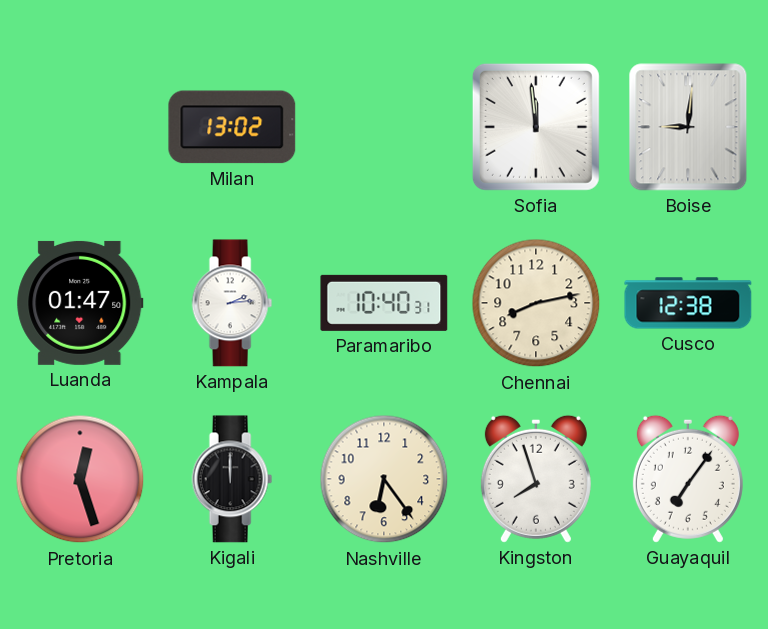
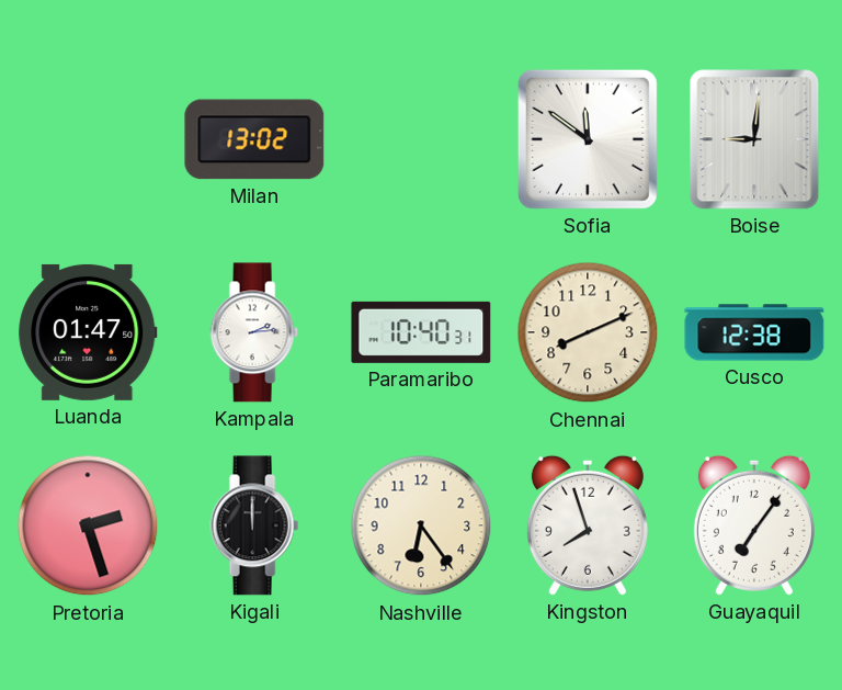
Sofia: 11:59 -> 11:51
Chennai: 8:13 -> 8:11
Pretoria: 12:27 -> 2:27
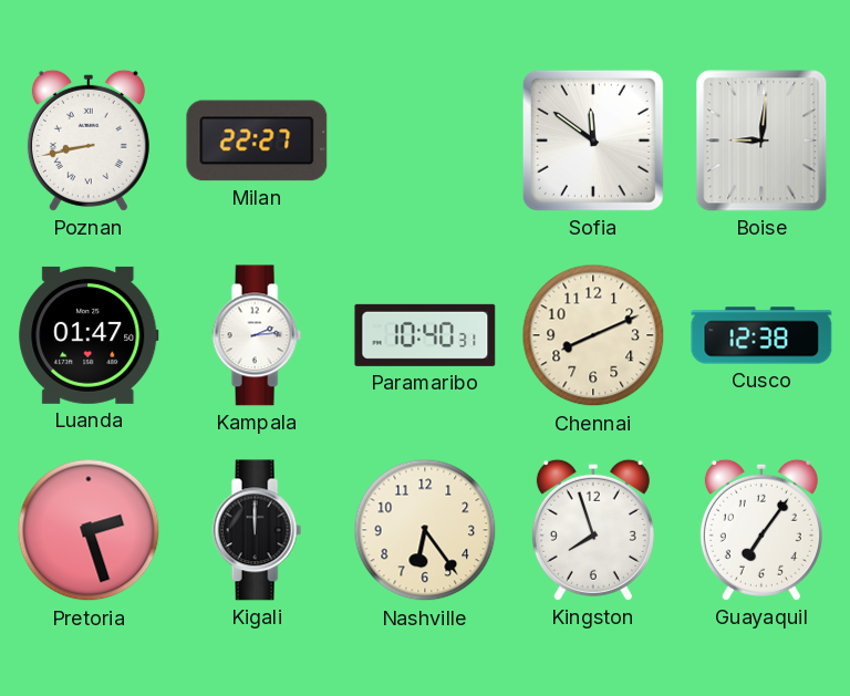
Poznan: none -> 8:43
Milan: 13:02 -> 22:27
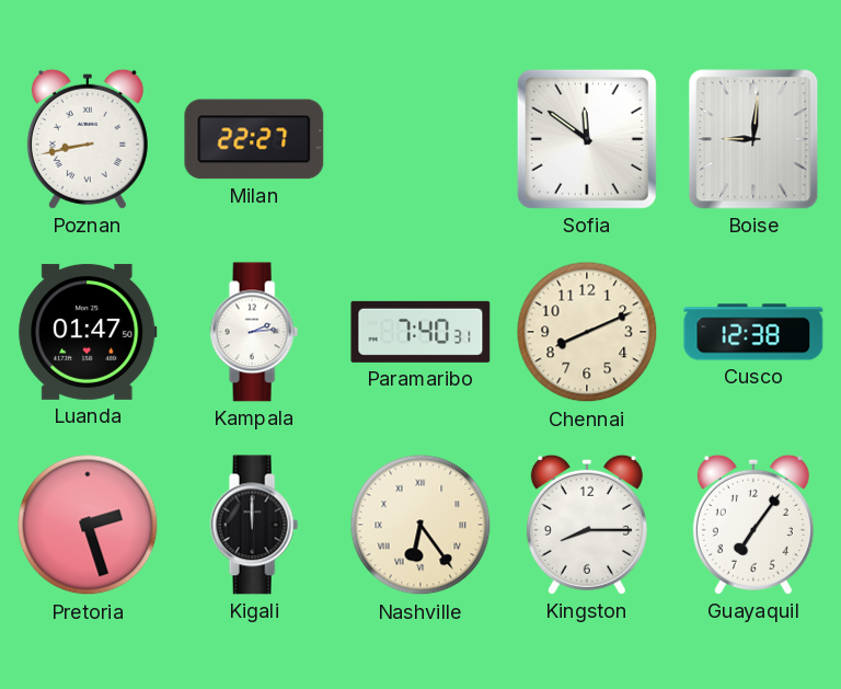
Paramaribo: 10:40 -> 7:40
Nashville numerals: Arabic -> Roman
Kingston: 7:57 -> 8:15
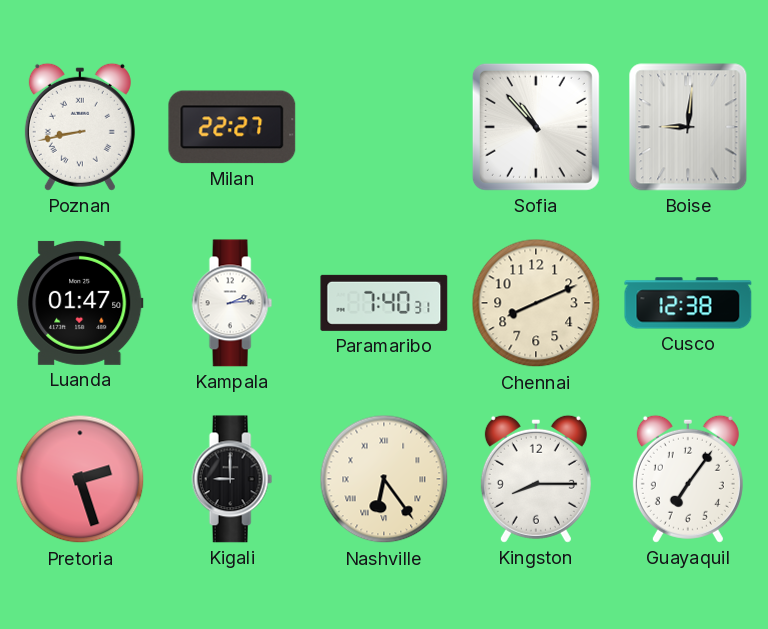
Sofia: 11:51 -> 10:53
Kigali: 12:00 -> 9:00
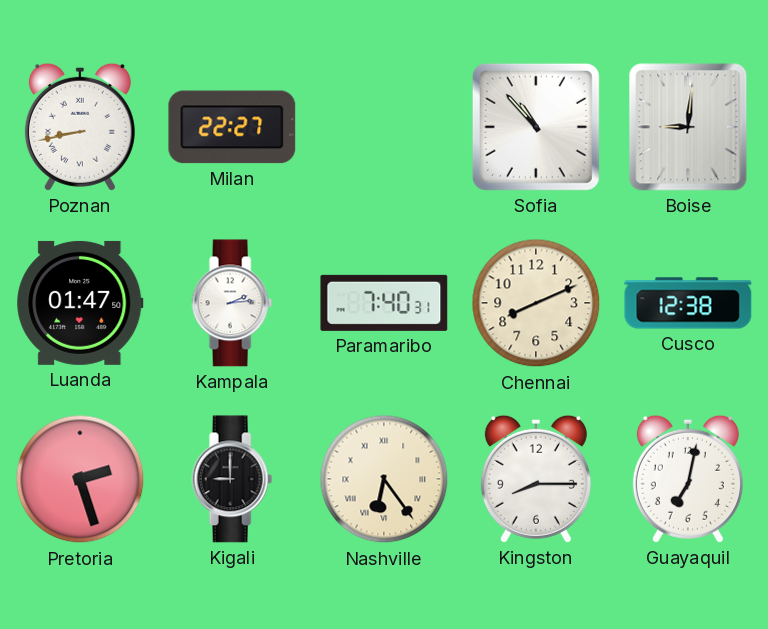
Guayaquil: 7:06 -> 7:02
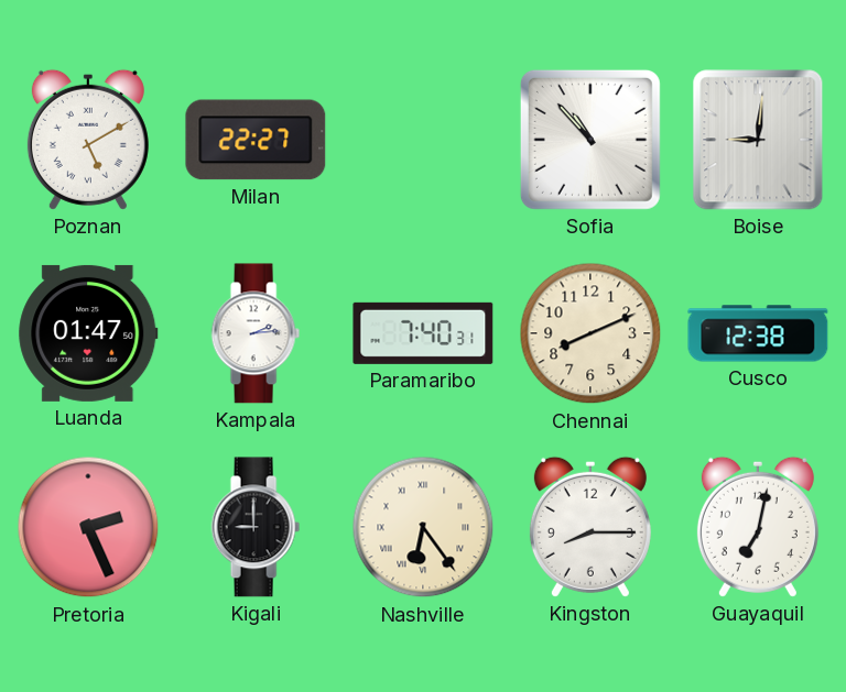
Poznan: 8:43 -> 5:10
Pretoria: 2:27 -> 2:26
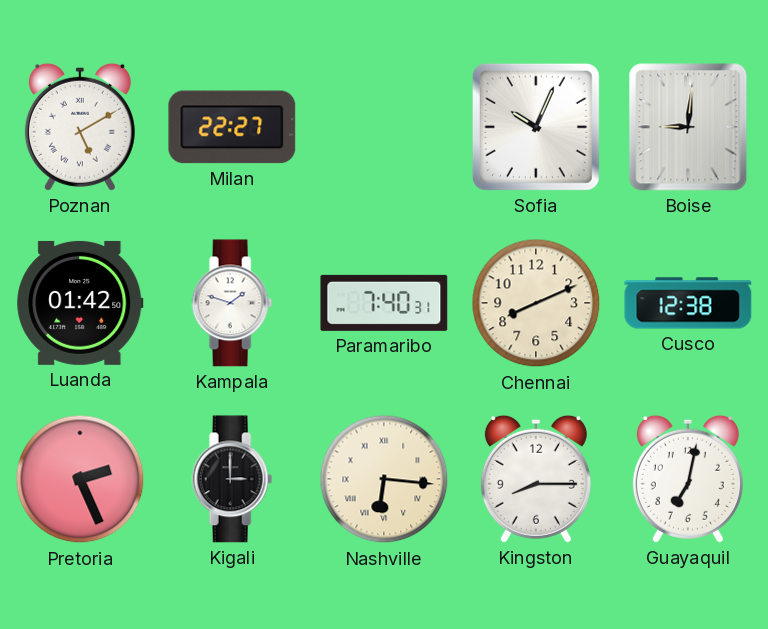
Sofia: 10:53 -> 10:04
Luanda: 01:47 -> 01:42
Kampala: 2:14 -> 1:48
Kigali: 9:00 -> 3:00
Nashville: 6:24 -> 6:16
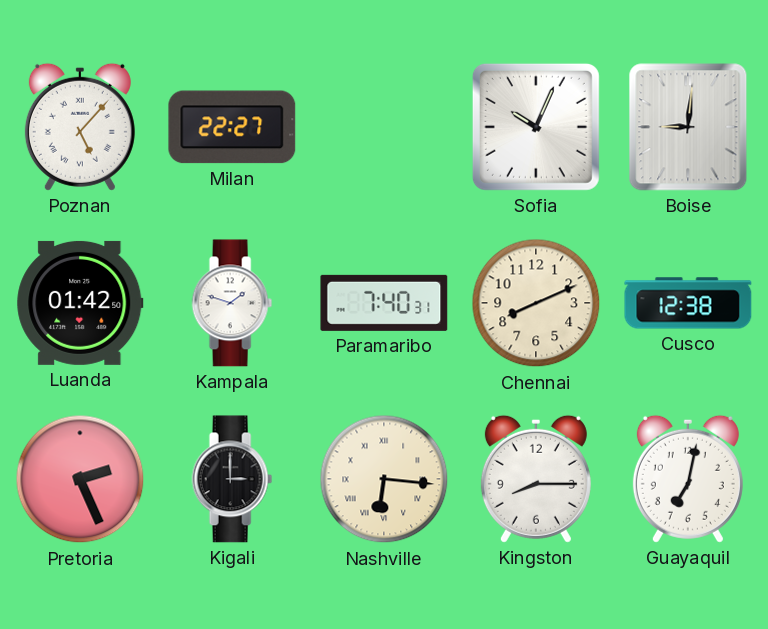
Poznan: 5:10 -> 5:07
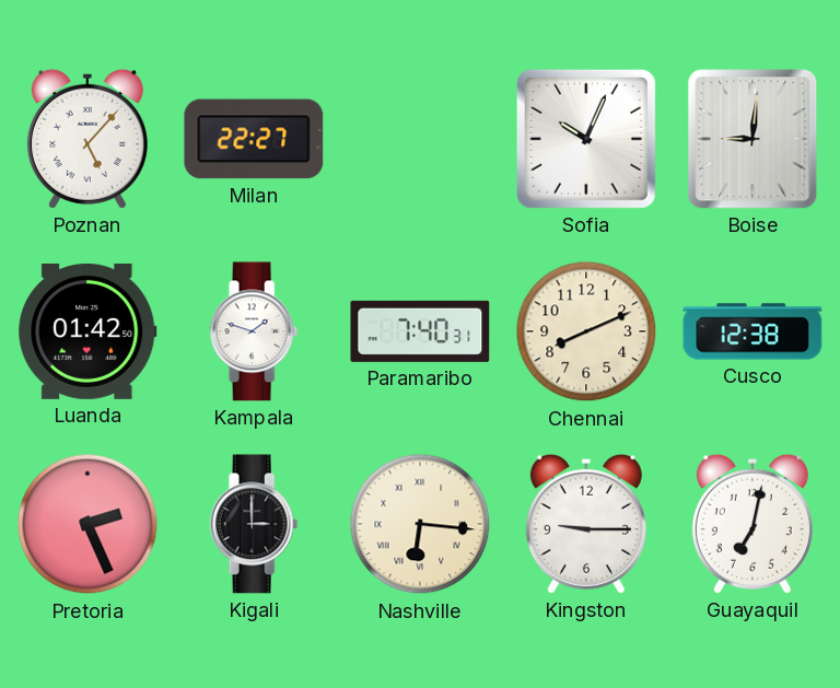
Kingston: 8:15 -> 9:15
